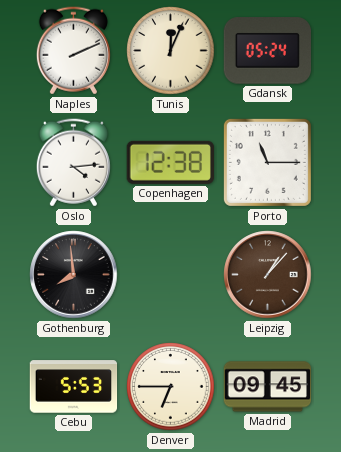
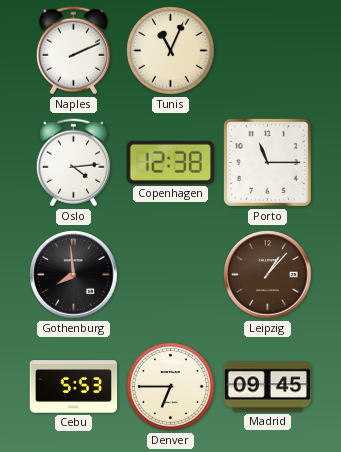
Tunis: 12:04 -> 11:04
Gdansk: 05:24 -> none
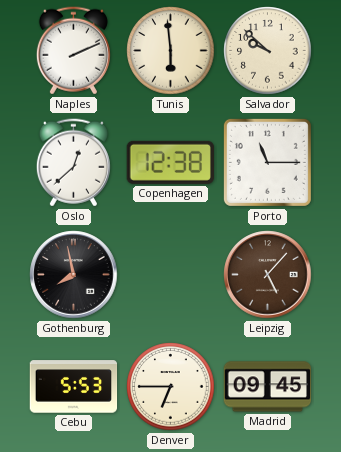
Tunis: 11:04 -> 5:59
Salvador: none -> 9:52
Oslo: 4:14 -> 12:38
Gothenburg: 7:59 -> 7:58
Leipzig: 1:07 -> 5:07
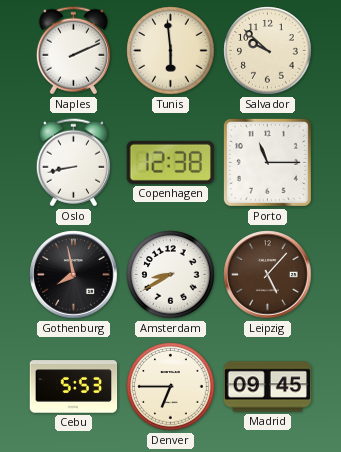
Oslo: 12:38 -> 8:43
Amsterdam: none -> 8:40
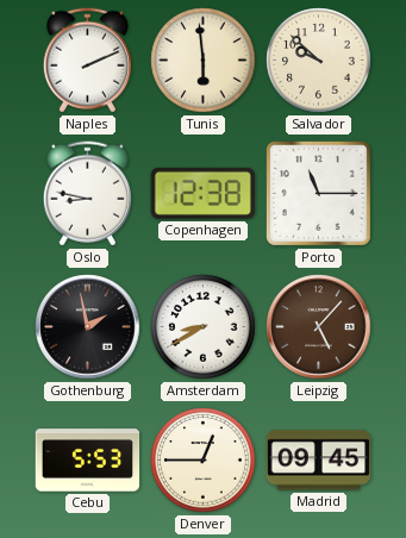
Oslo: 8:43 -> 8:47
Gothenburg: 7:58 -> 1:58
Denver: 6:45 -> 12:45
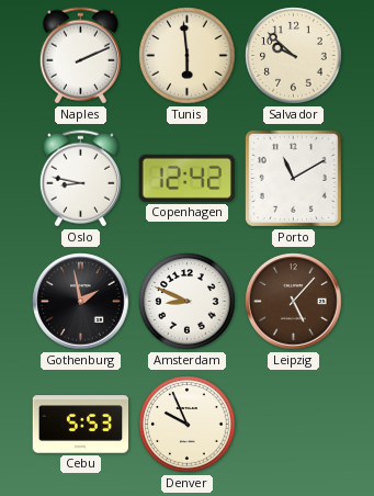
Copenhagen: 12:38 -> 12:42
Porto: 11:15 -> 11:10
Amsterdam: 8:40 -> 8:49
Denver: 12:45 -> 9:56
Madrid: 09:45 -> none
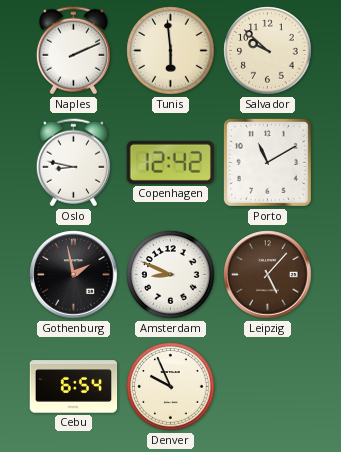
Cebu: 5:53 -> 6:54
